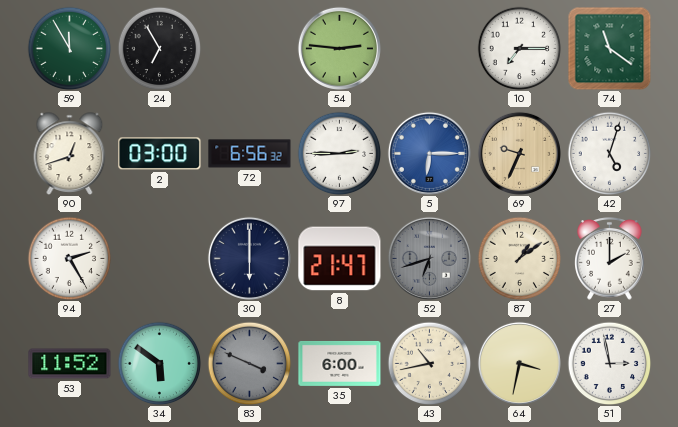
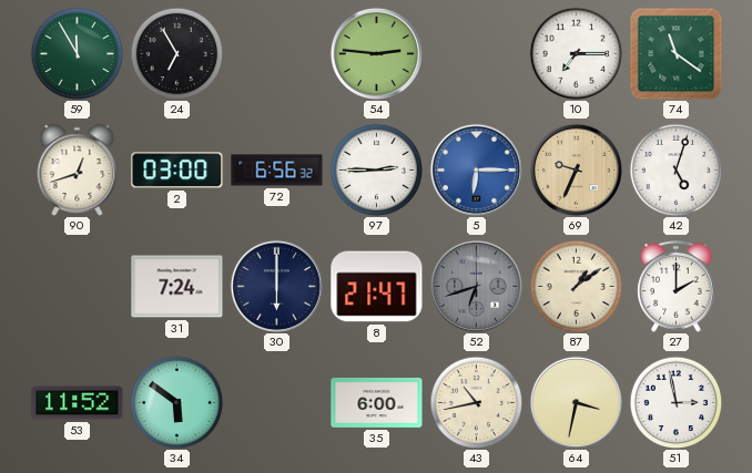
94: 2:25 -> none
31: none -> 7:24
83: 3:49 -> none
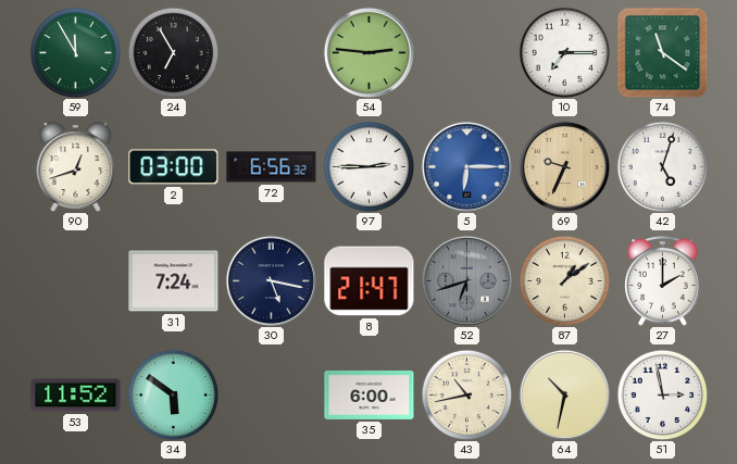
30: 6:00 -> 5:17
64: 3:32 -> 10:32
